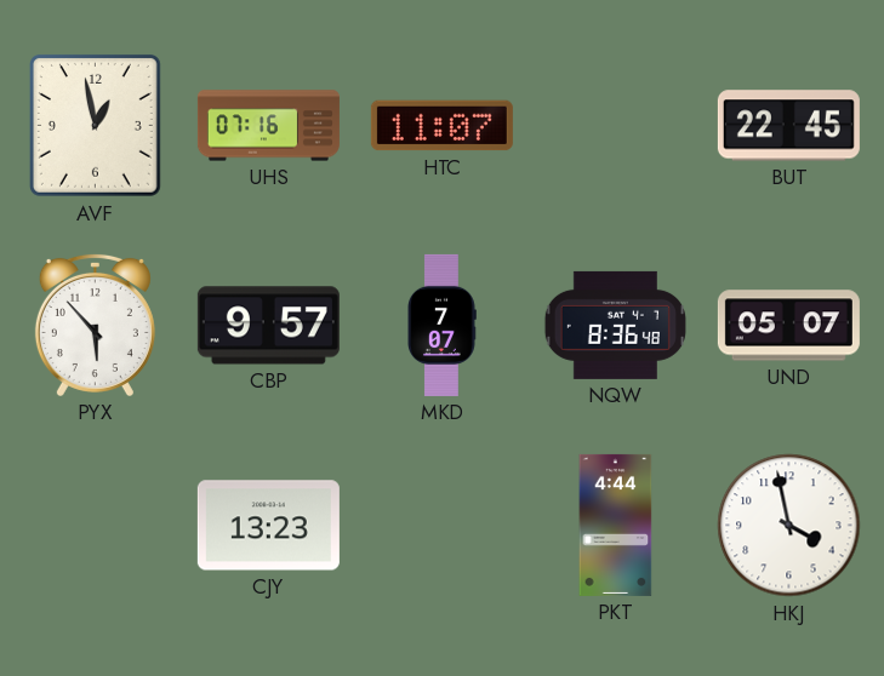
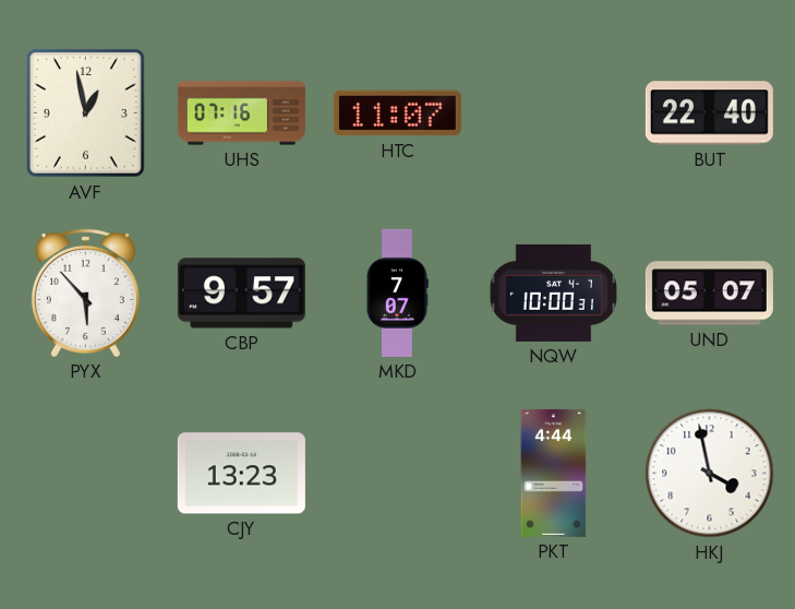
BUT: 22:45 -> 22:40
NQW: 8:36 -> 10:00
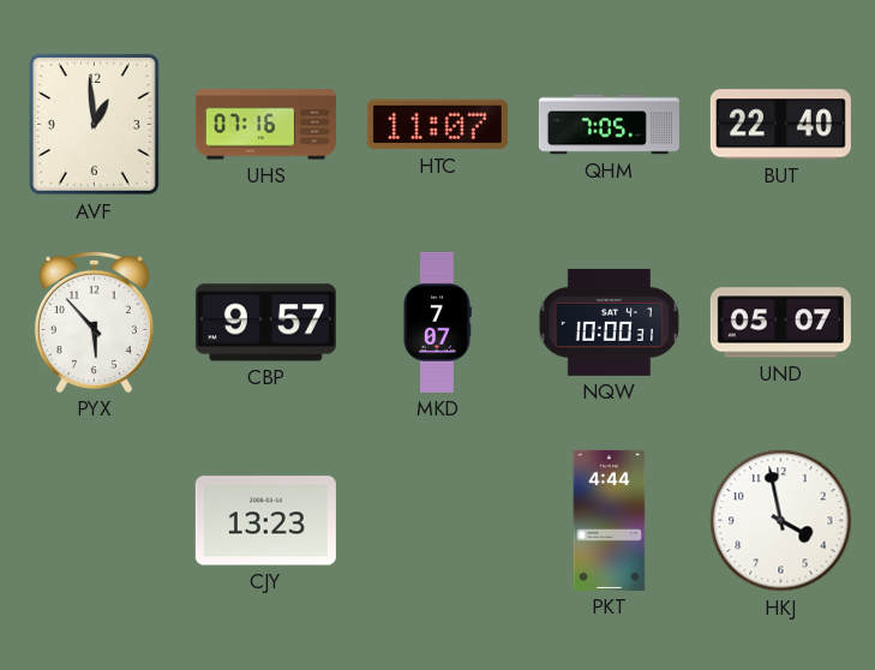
AVF: 12:58 -> 12:59
QHM: none -> 7:05
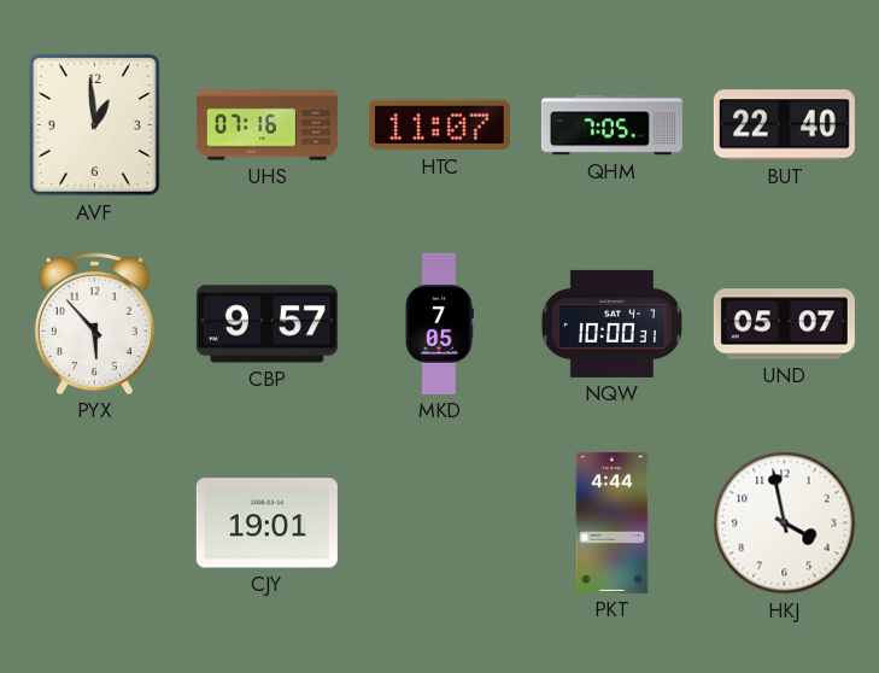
MKD: 7:07 -> 7:05
CJY: 13:23 -> 19:01
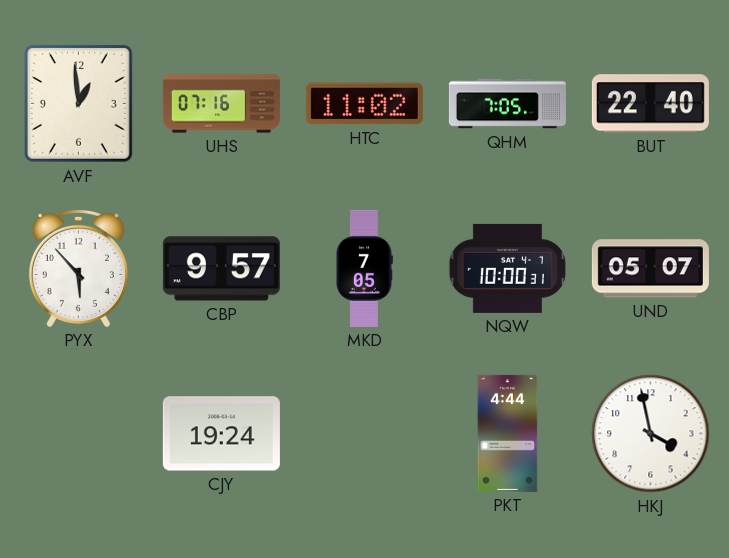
HTC: 11:07 -> 11:02
CJY: 19:01 -> 19:24
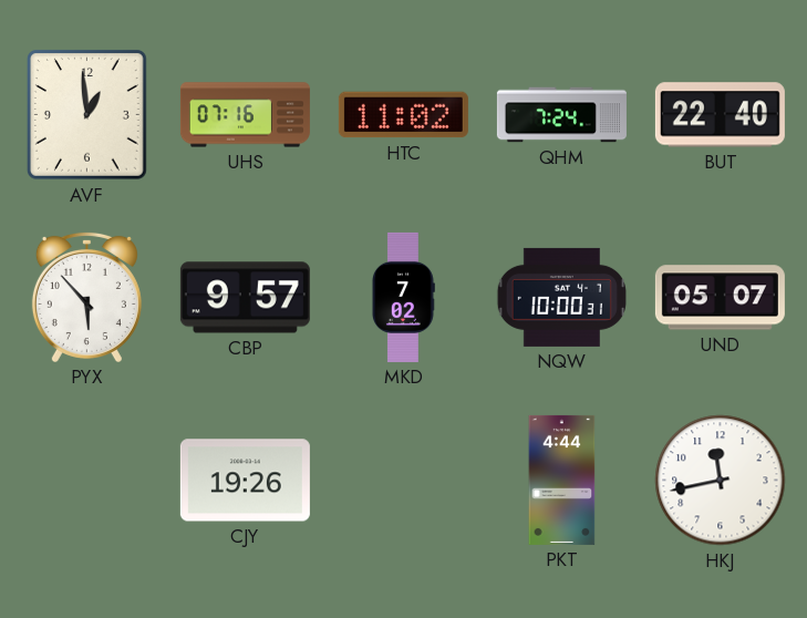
QHM: 7:05 -> 7:24
MKD: 7:05 -> 7:02
CJY: 19:24 -> 19:26
HKJ: 3:58 -> 11:43
